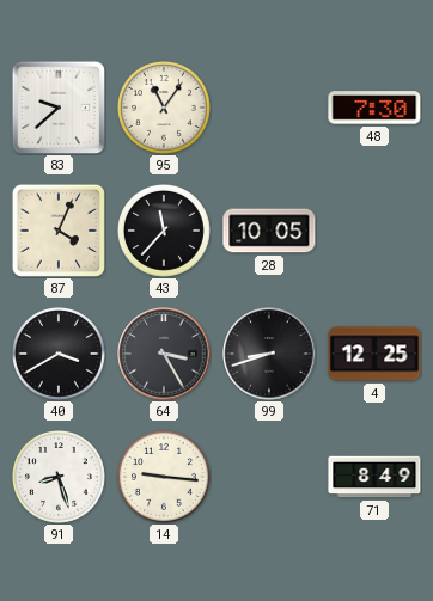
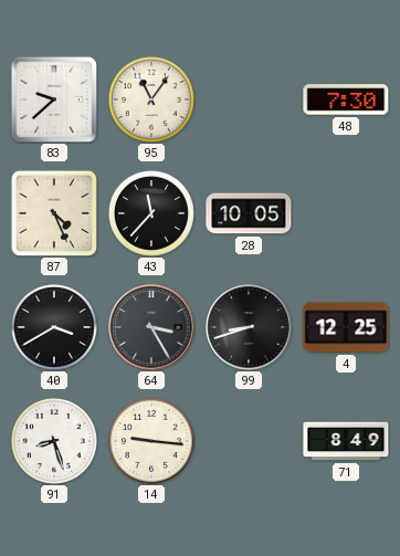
87: 4:04 -> 4:26
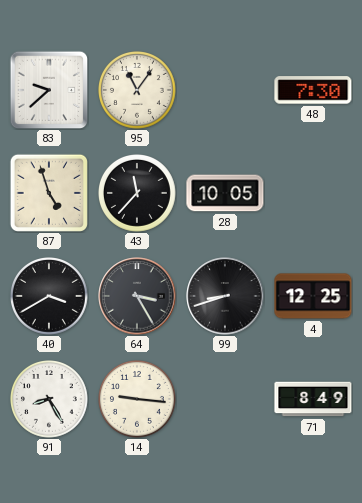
87: 4:26 -> 4:57
91: 8:27 -> 8:25
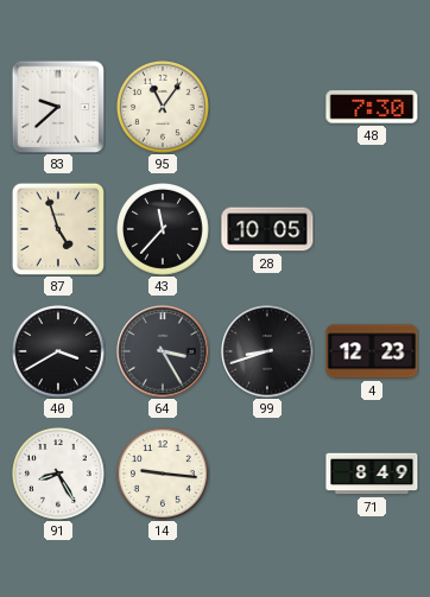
4: 12:25 -> 12:23
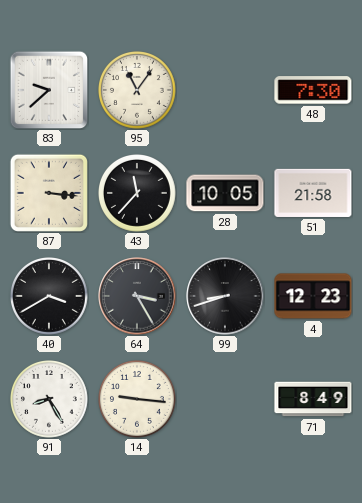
87: 4:57 -> 3:16
51: none -> 21:58
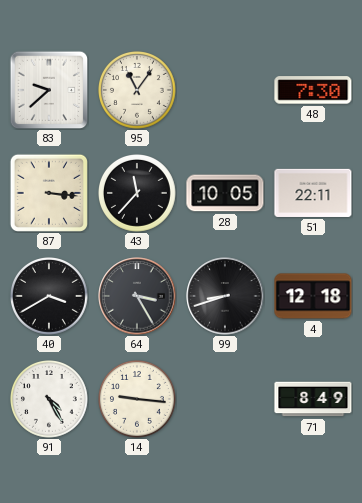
51: 21:58 -> 22:11
4: 12:23 -> 12:18
91: 8:25 -> 4:25
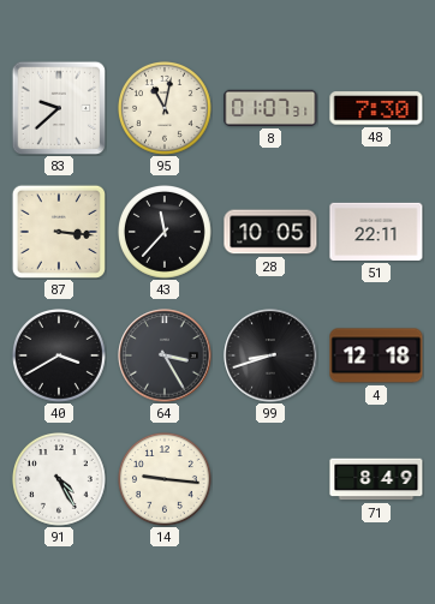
95: 11:06 -> 11:02
8: none -> 01:07
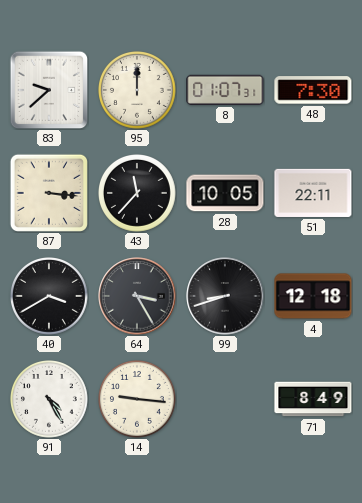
95: 11:02 -> 12:00
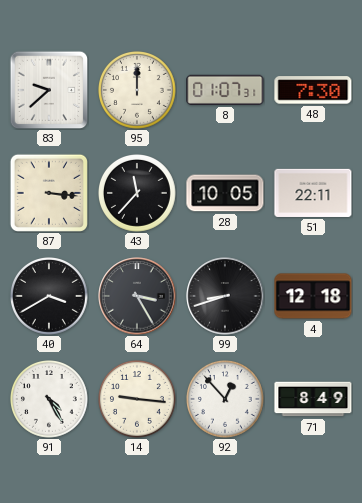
92: none -> 12:53
